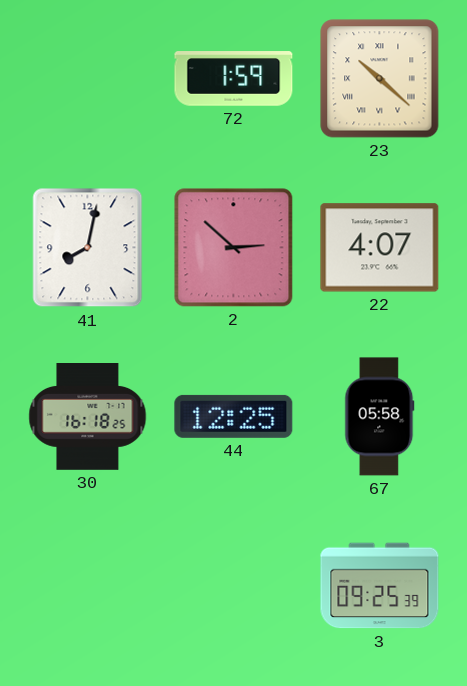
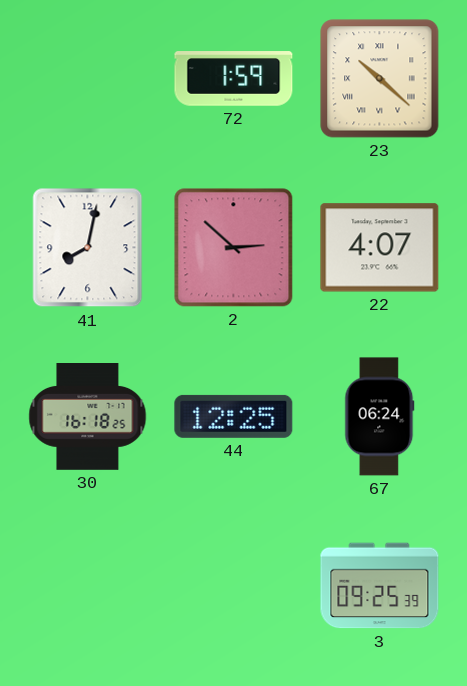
67: 05:58 -> 06:24
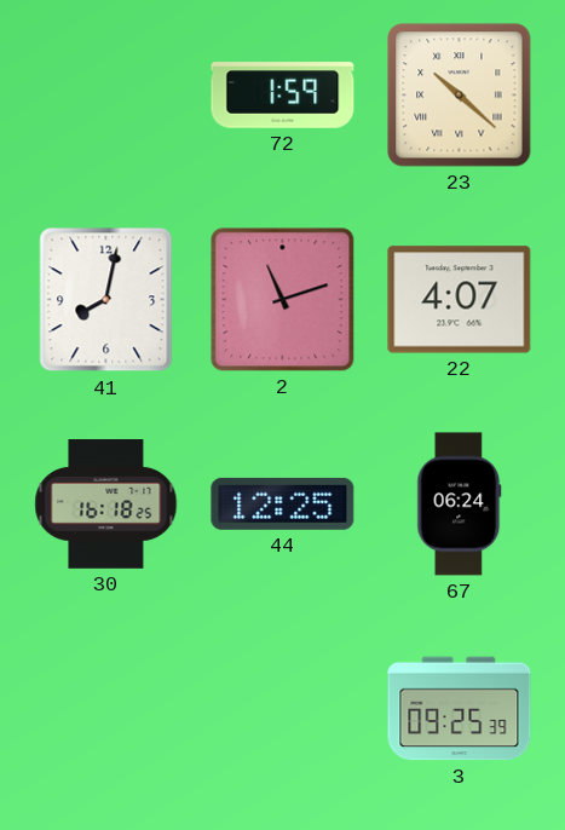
2: 2:52 -> 11:12
